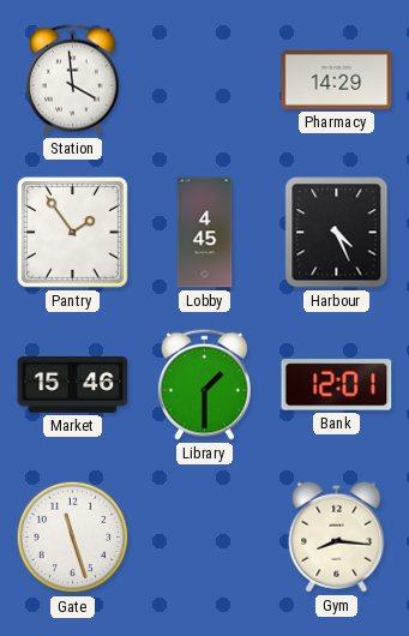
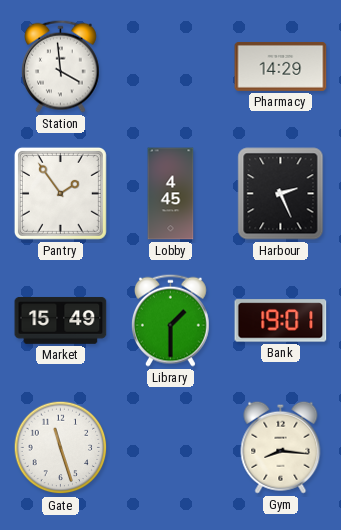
Harbour: 4:26 -> 2:26
Market: 15:46 -> 15:49
Bank: 12:01 -> 19:01
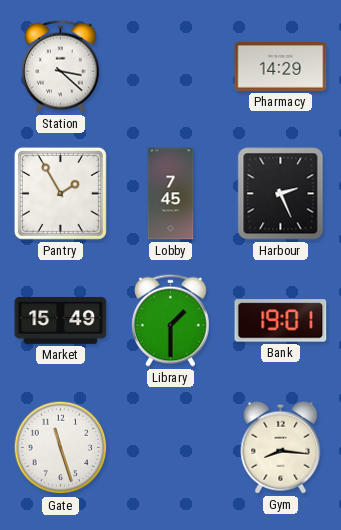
Station: 3:59 -> 3:22
Pantry: 1:54 -> 1:55
Lobby: 4:45 -> 7:45
